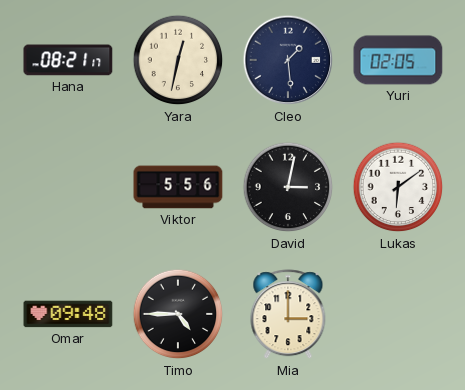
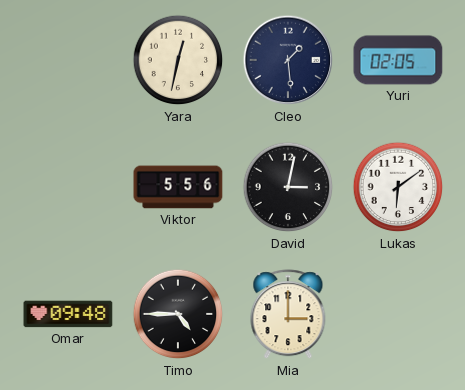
Hana: 08:21 -> none
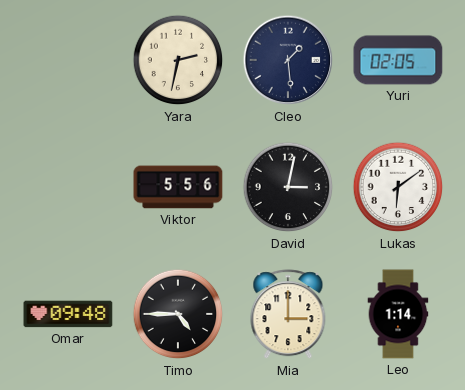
Yara: 12:32 -> 2:32
Leo: none -> 1:14
